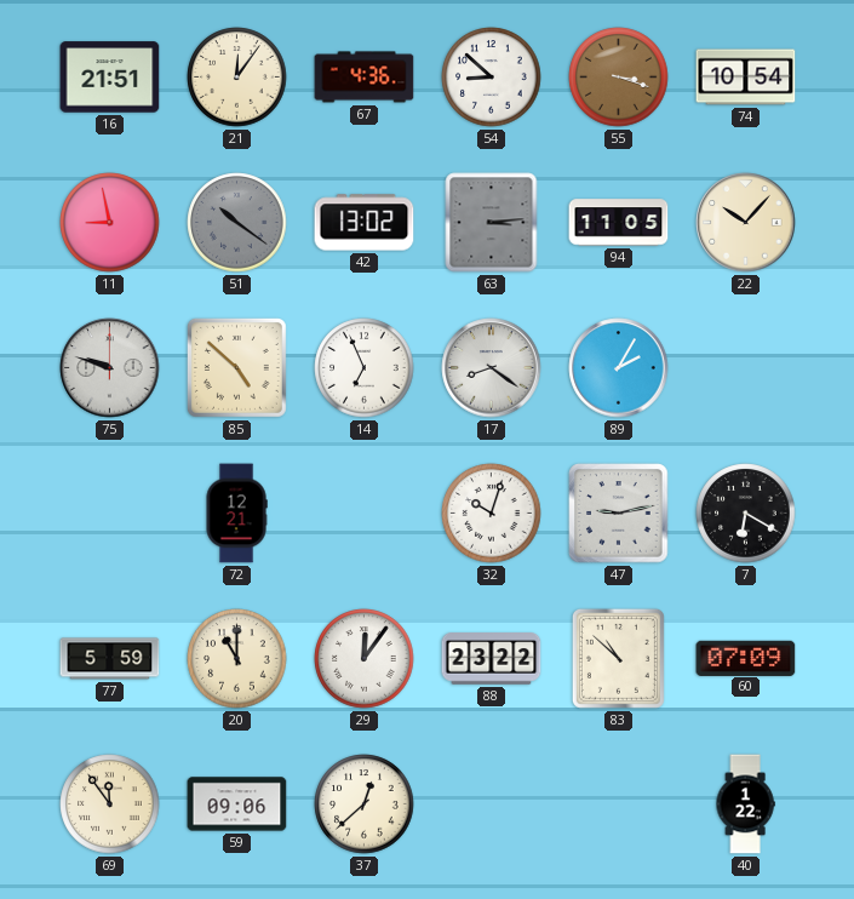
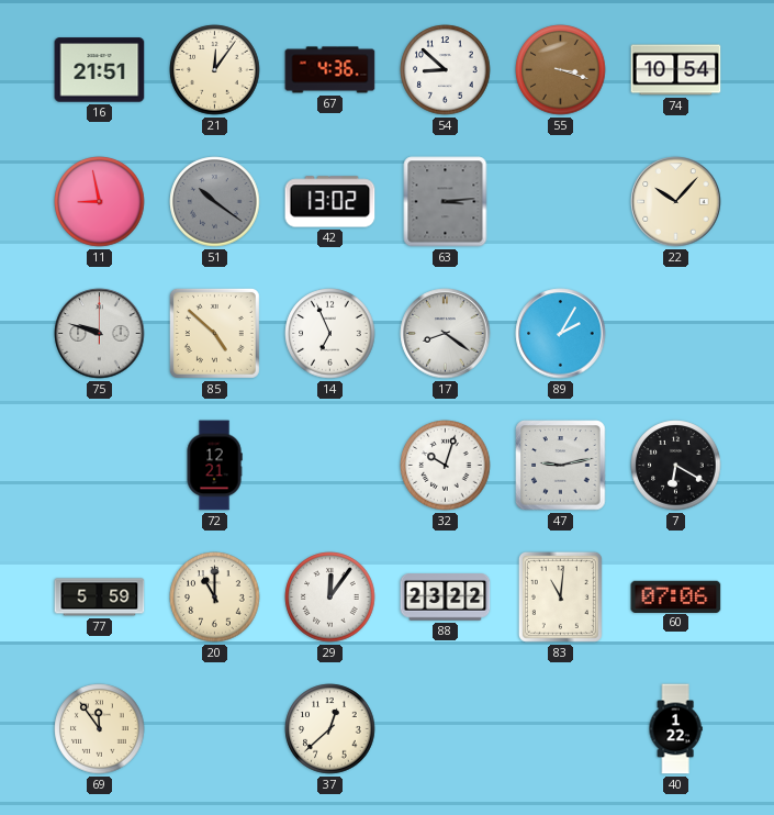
94: 11:05 -> none
83: 10:52 -> 11:01
60: 07:09 -> 07:06
59: 09:06 -> none
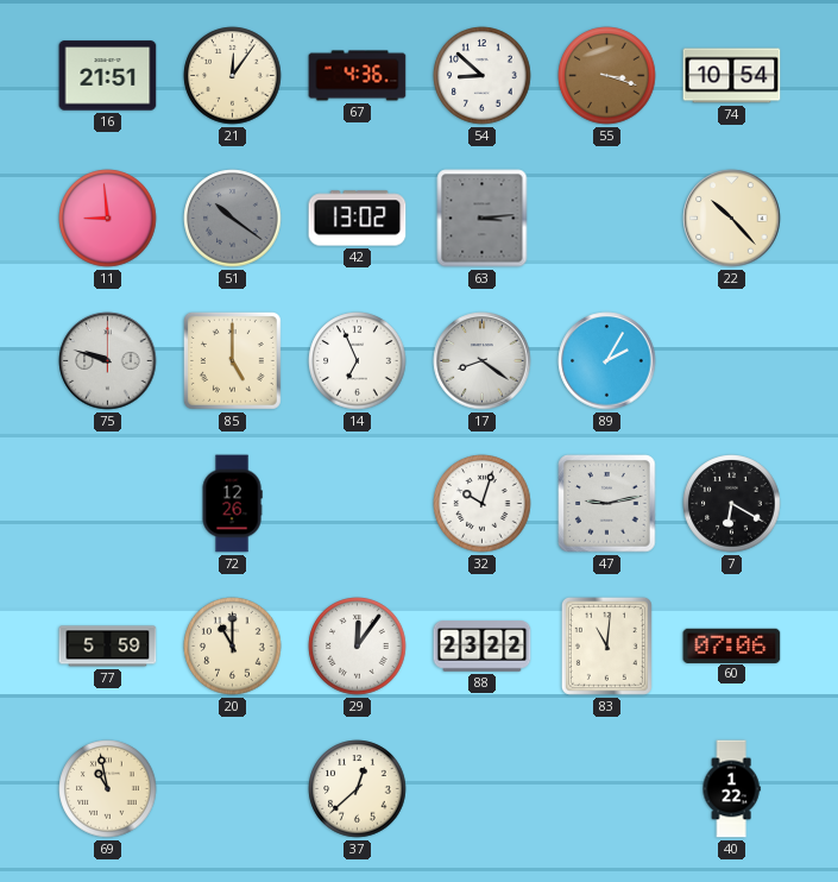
11: 8:58 -> 8:59
22: 10:07 -> 10:23
85: 4:52 -> 5:00
72: 12:21 -> 12:26
69: 11:54 -> 10:58
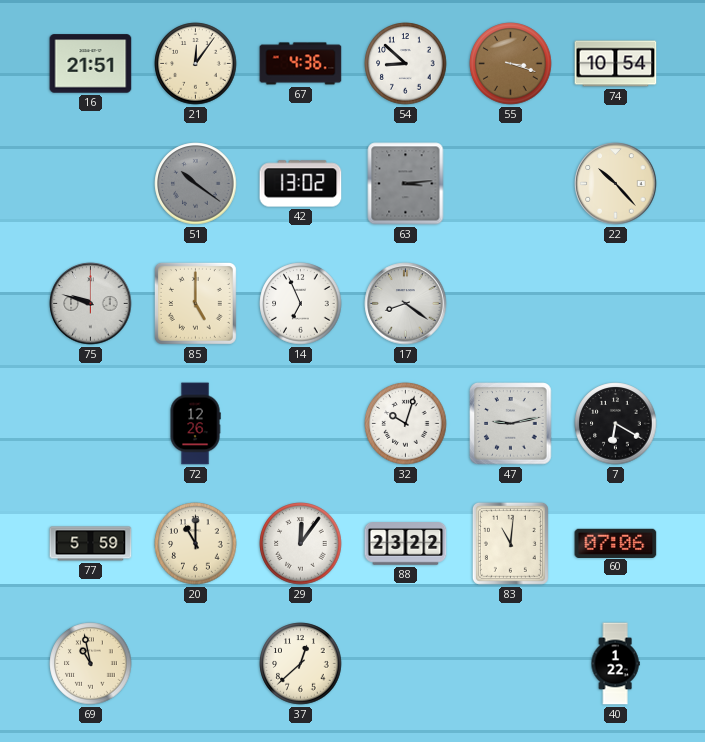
11: 8:59 -> none
89: 2:05 -> none
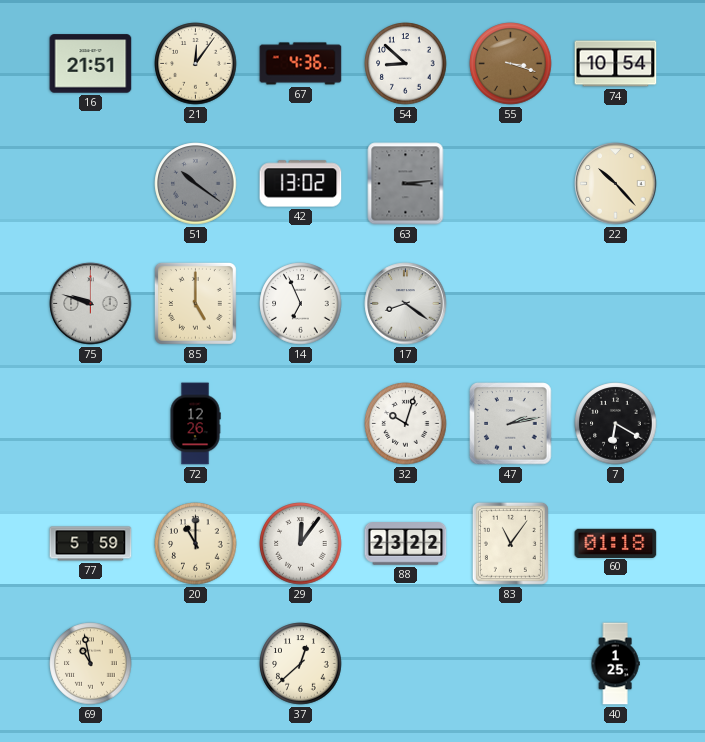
47: 9:13 -> 2:13
83: 11:01 -> 11:06
60: 07:06 -> 01:18
40: 1:22 -> 1:25
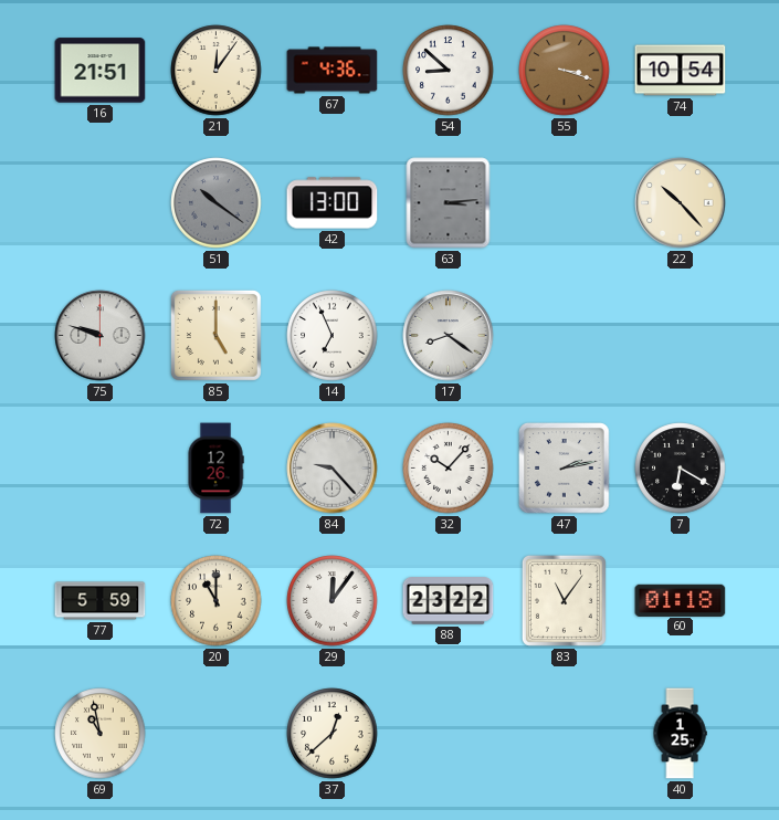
42: 13:02 -> 13:00
84: none -> 9:23
32: 10:03 -> 10:07
